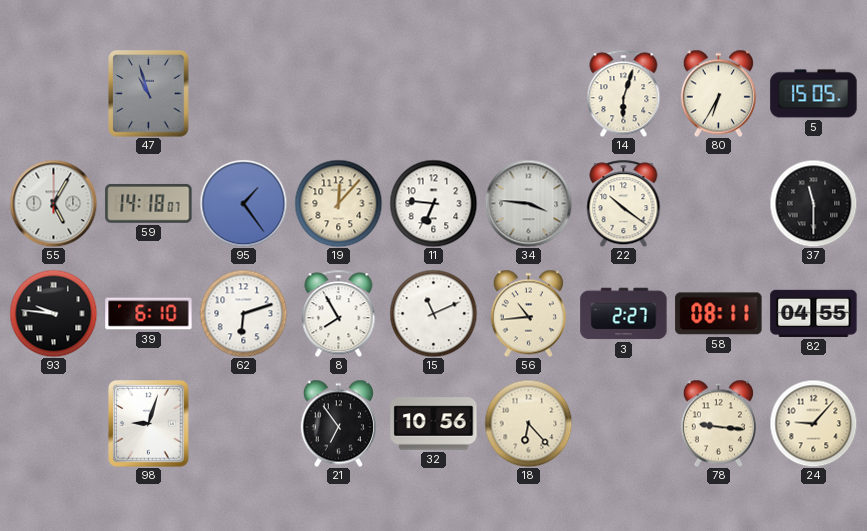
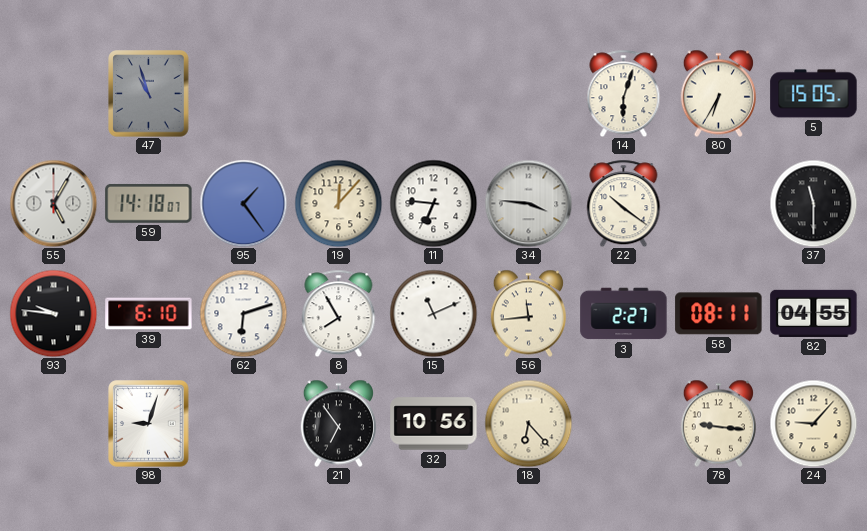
56: 10:44 -> 11:44
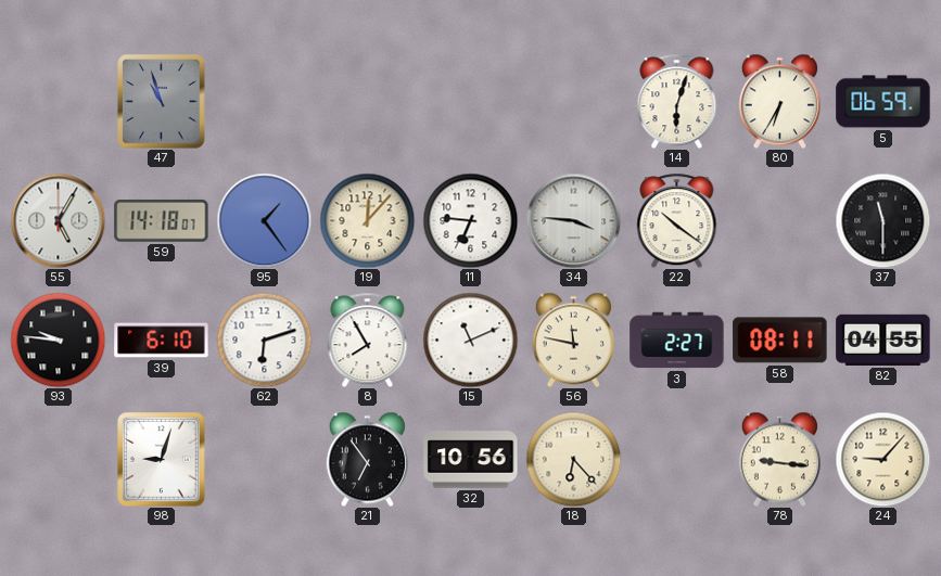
5: 15:05 -> 06:59
56: 11:44 -> 11:47
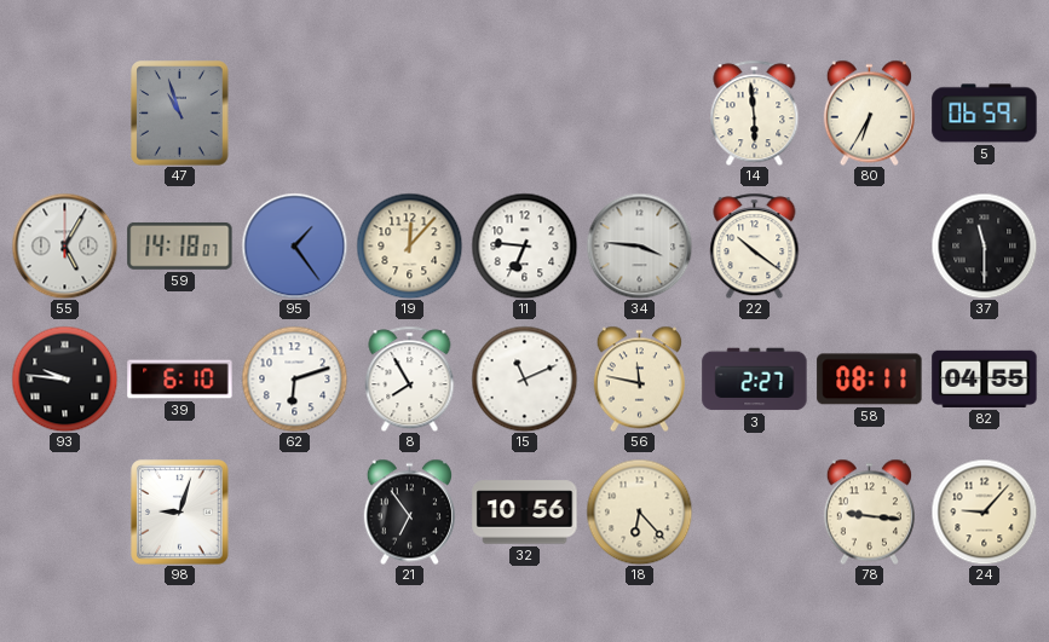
14: 6:03 -> 5:59
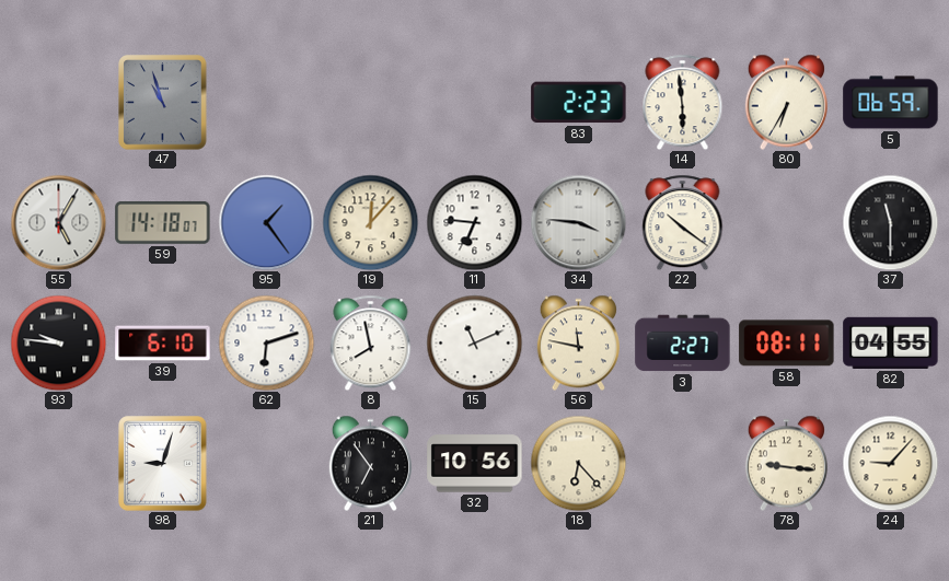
83: none -> 2:23
8: 7:55 -> 7:58
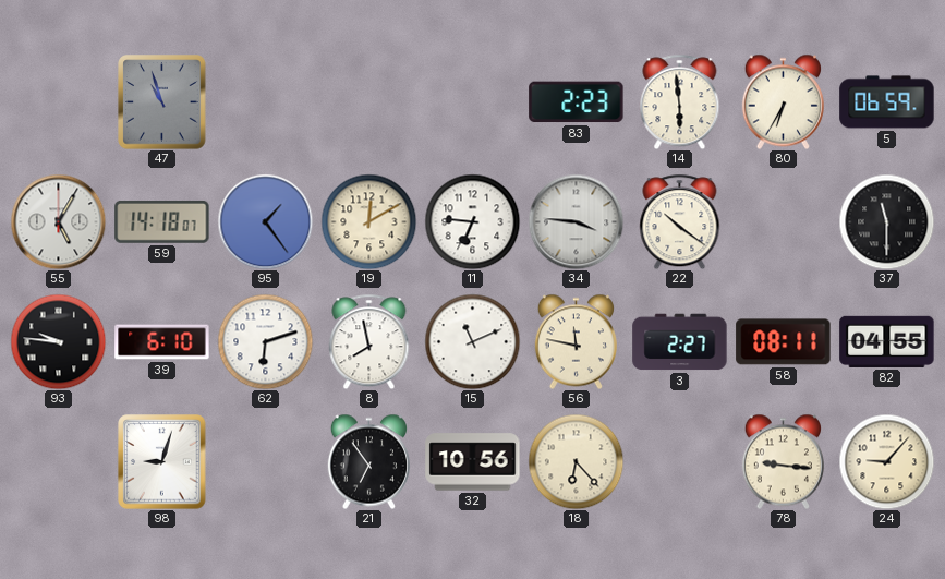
19: 12:07 -> 12:10
